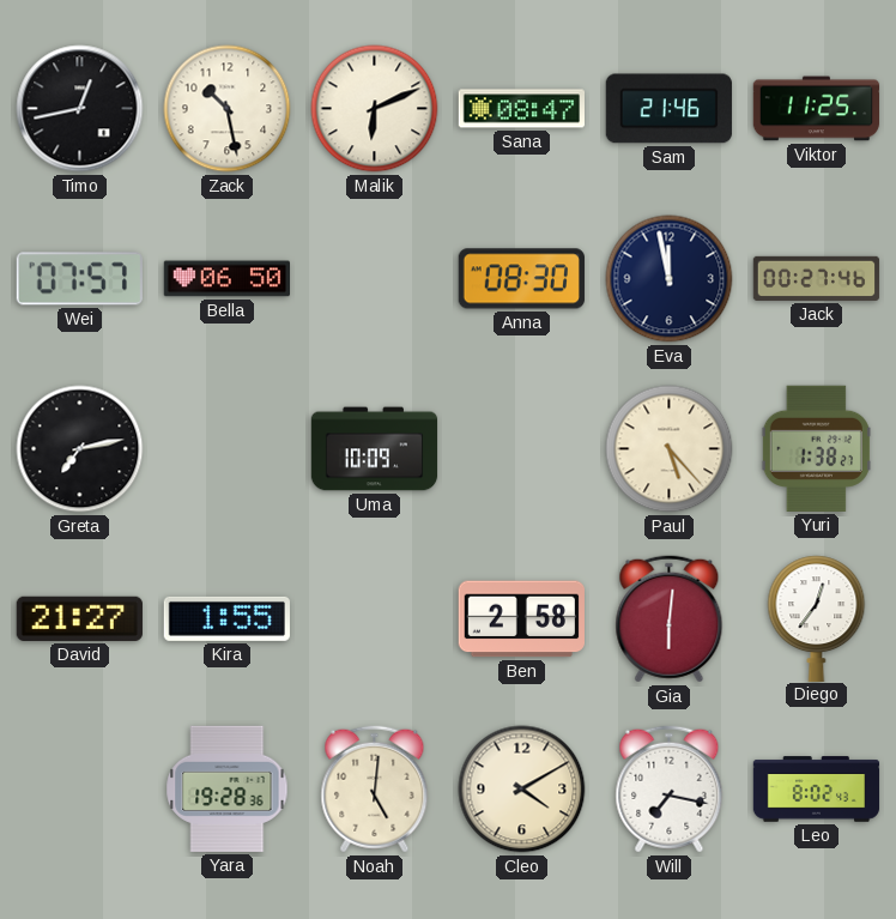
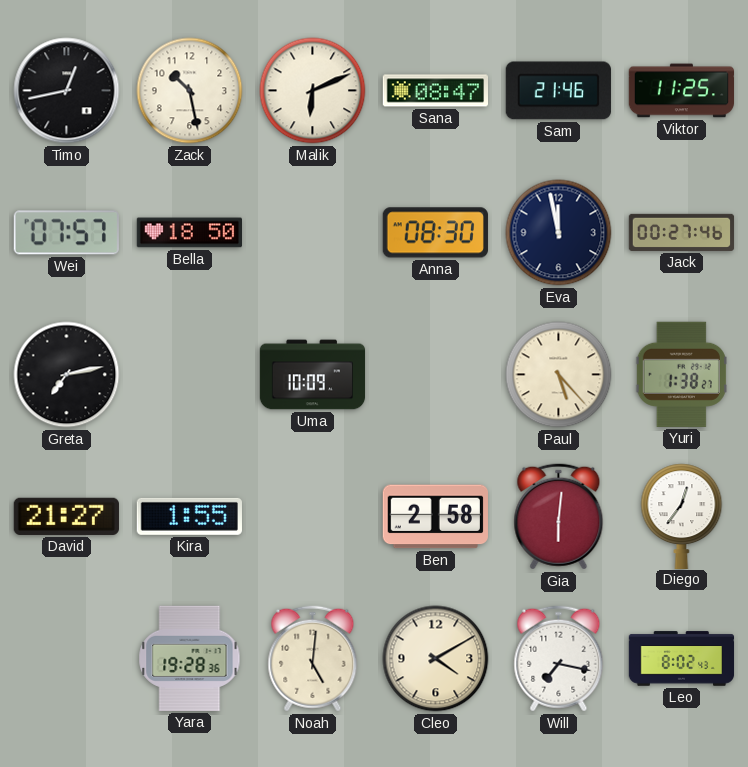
Bella: 06:50 -> 18:50
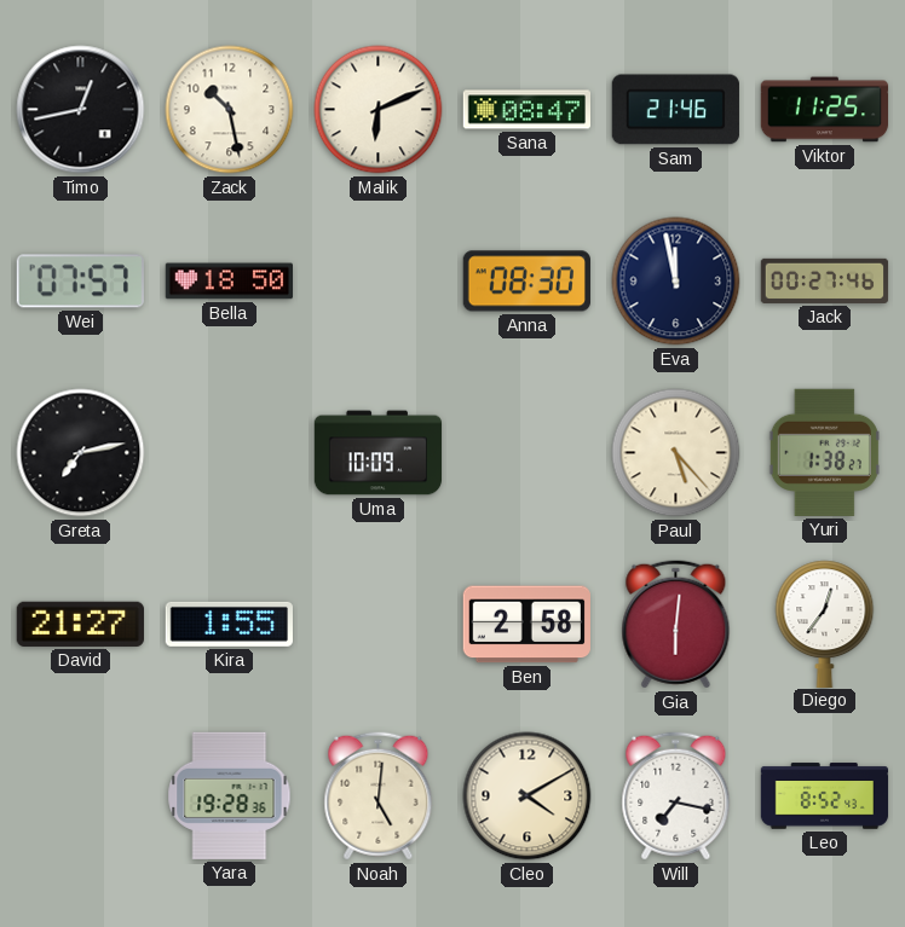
Leo: 8:02 -> 8:52
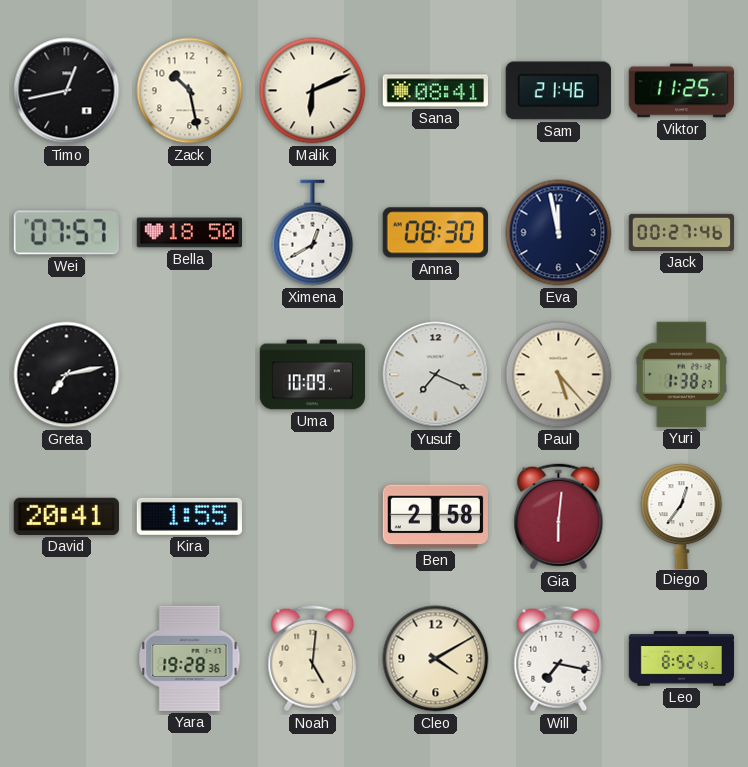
Sana: 08:47 -> 08:41
Ximena: none -> 12:40
Yusuf: none -> 7:19
David: 21:27 -> 20:41
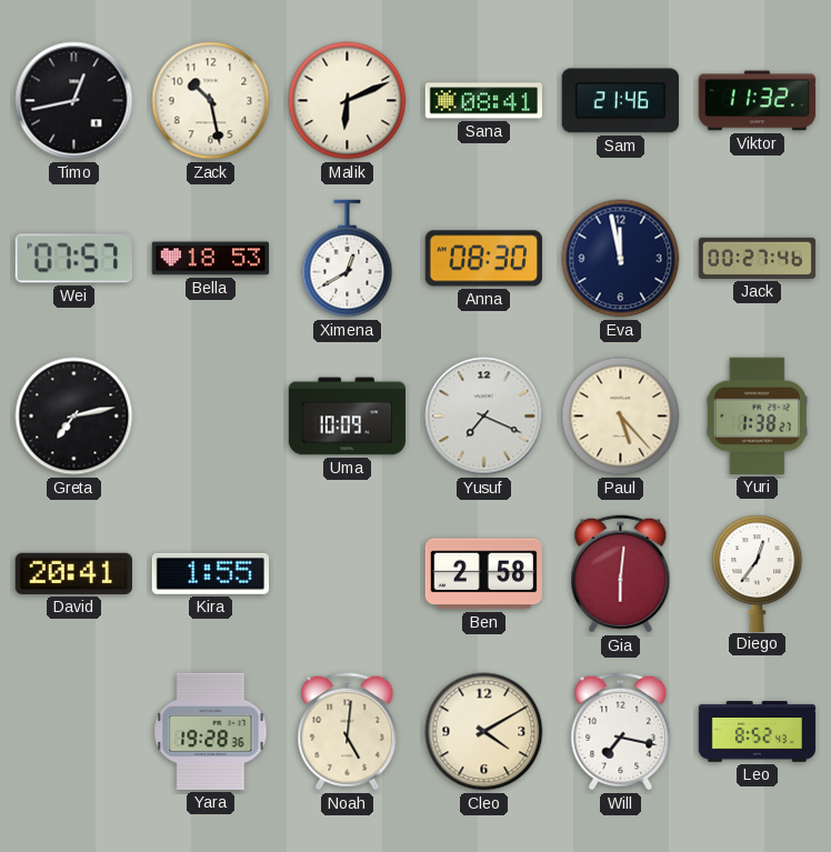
Viktor: 11:25 -> 11:32
Bella: 18:50 -> 18:53
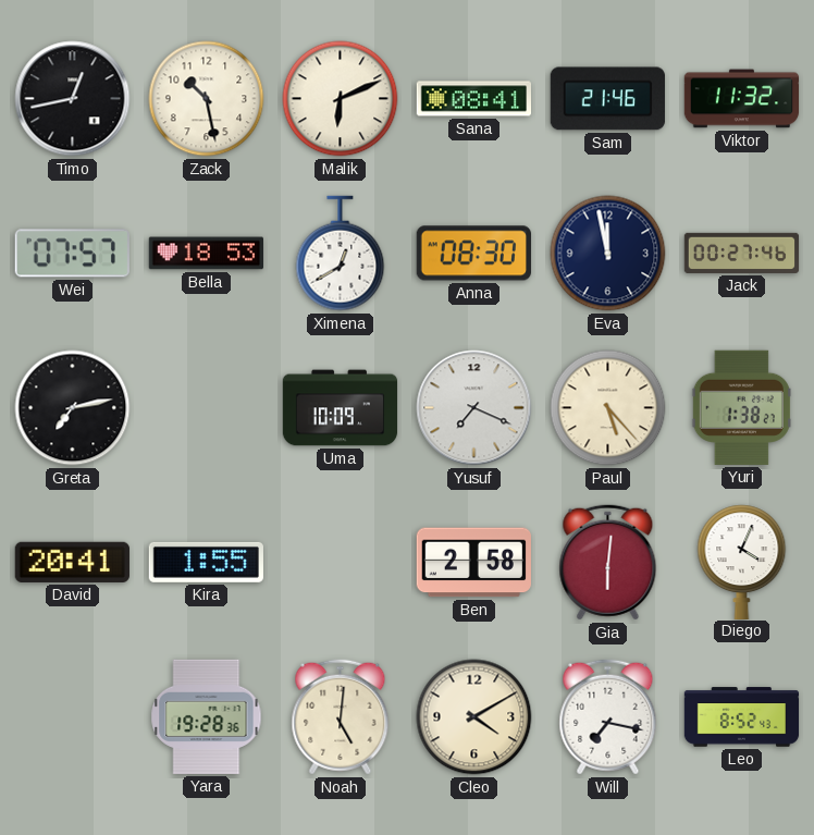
Diego: 12:36 -> 4:04
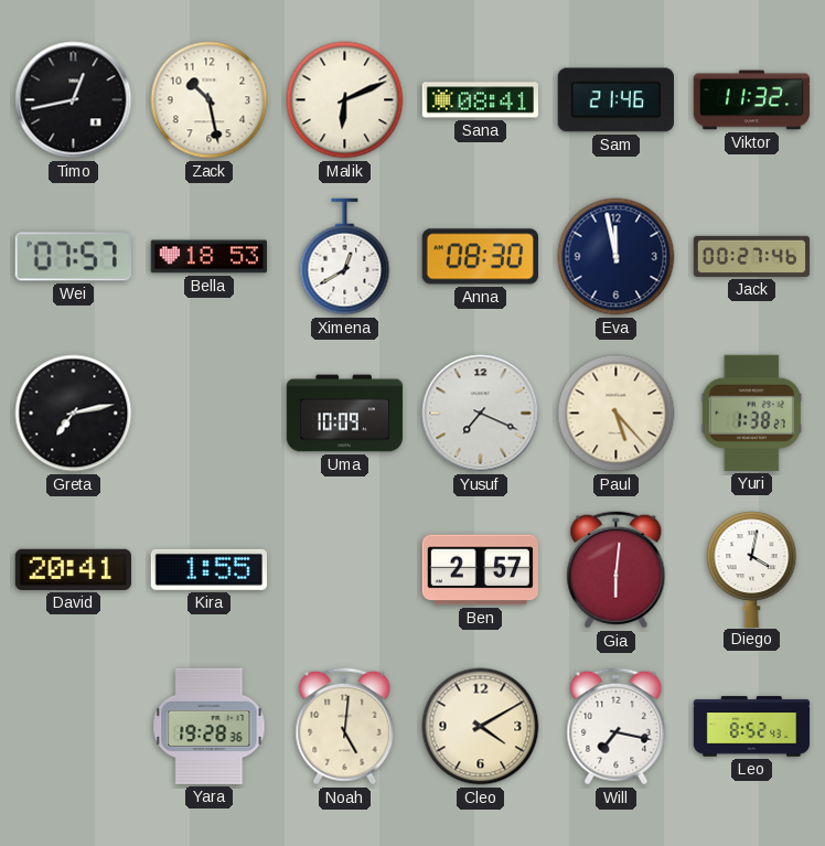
Ben: 2:58 -> 2:57
Diego: 4:04 -> 4:02
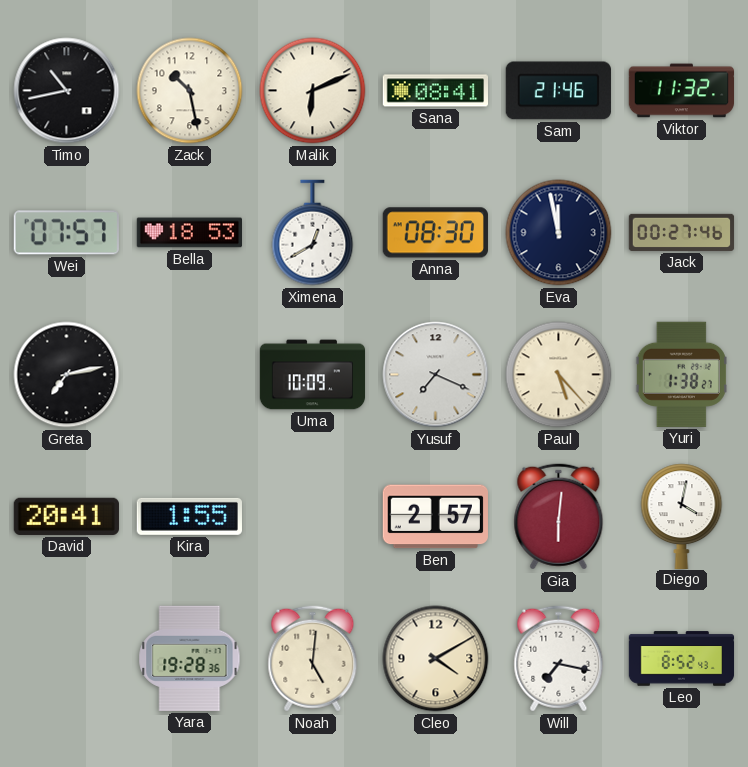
Timo: 12:43 -> 10:43
